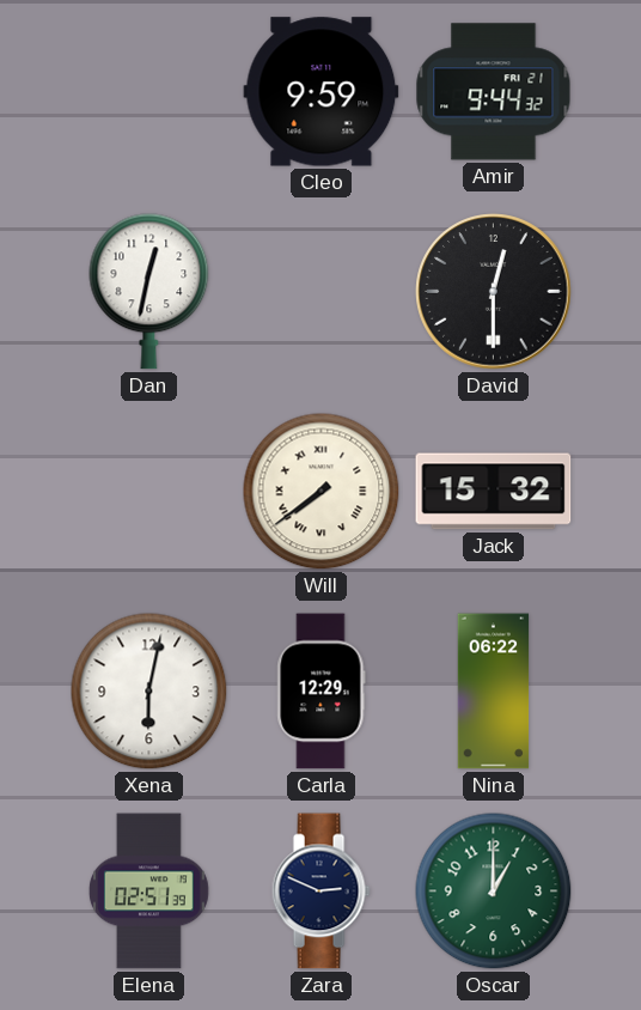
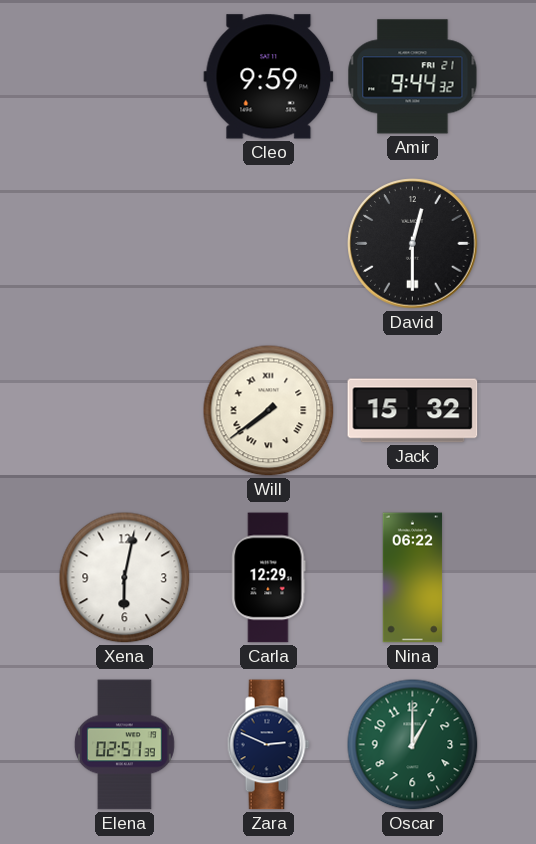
Dan: 12:32 -> none
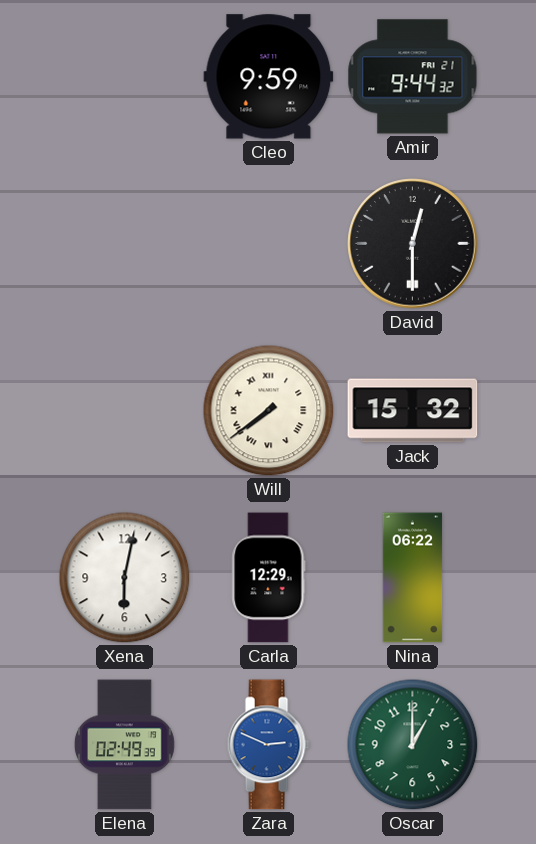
Elena: 02:51 -> 02:49
Zara dial: navy -> blue
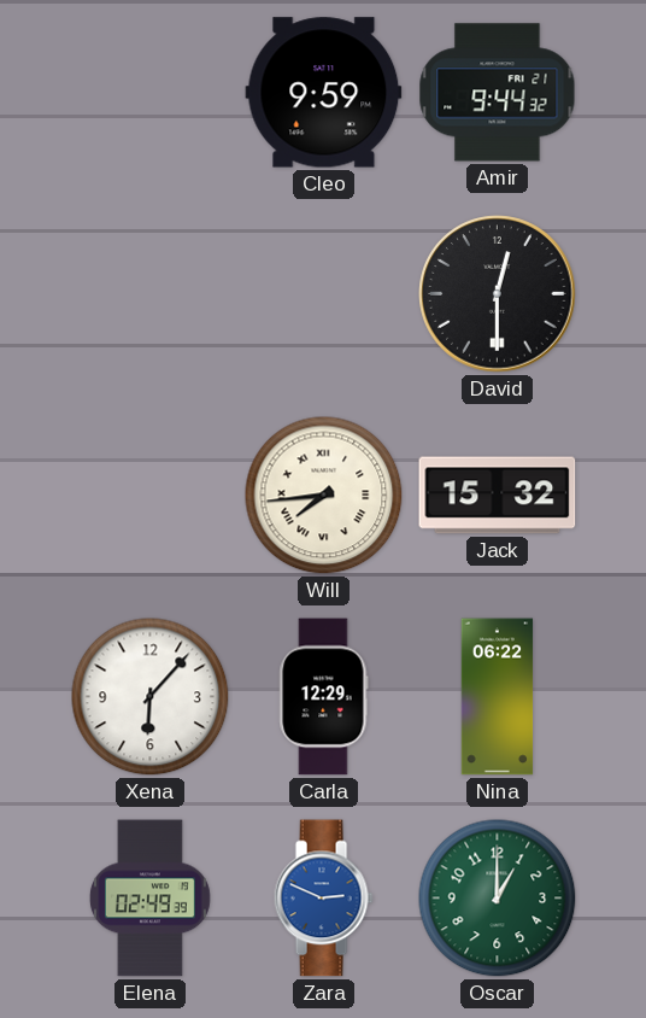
Will: 7:39 -> 7:44
Xena: 6:02 -> 6:07
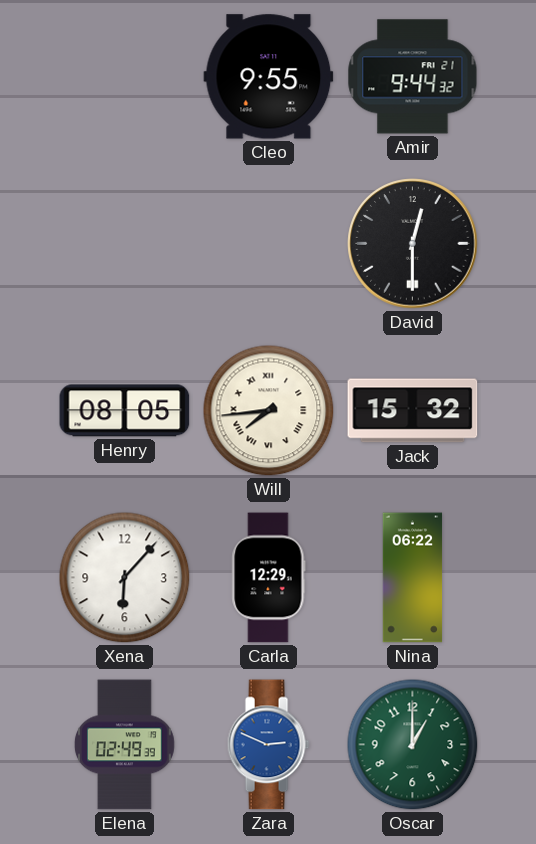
Cleo: 9:59 -> 9:55
Henry: none -> 08:05
